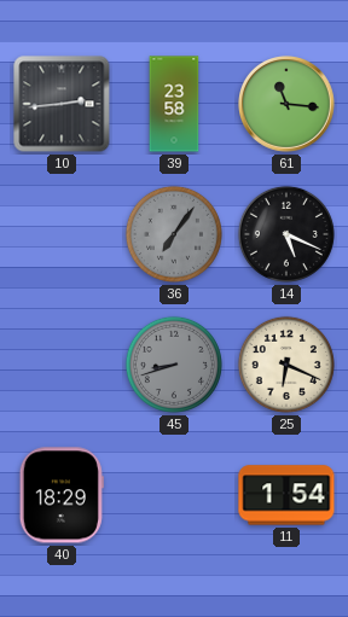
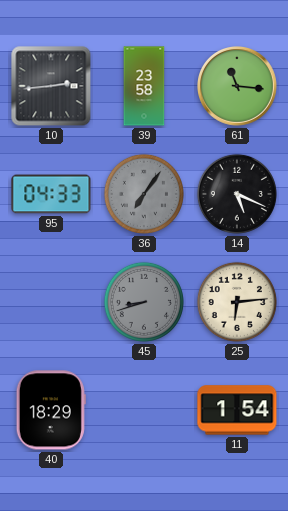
95: none -> 04:33
25: 6:19 -> 6:14
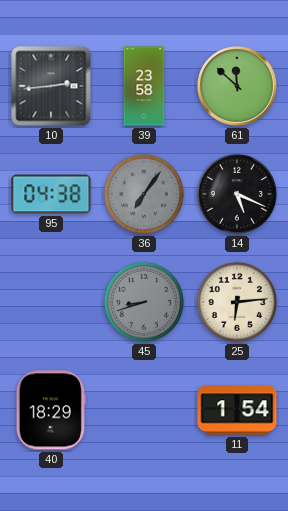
61: 11:16 -> 11:52
95: 04:33 -> 04:38
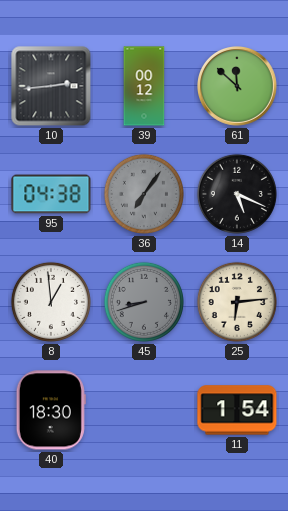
39: 23:58 -> 00:12
8: none -> 12:59
40: 18:29 -> 18:30
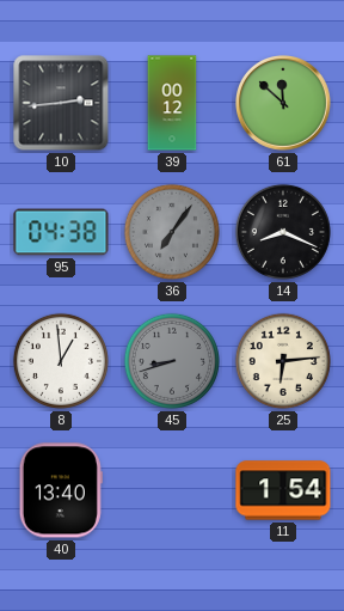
14: 5:19 -> 8:19
40: 18:30 -> 13:40
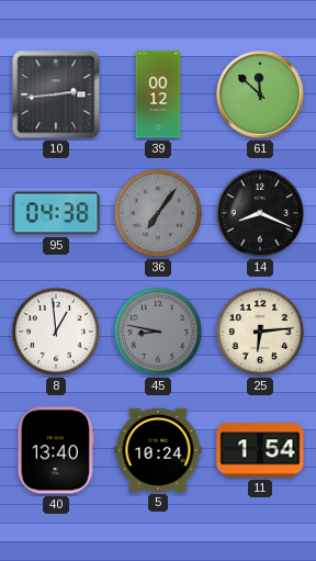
45: 8:42 -> 8:47
5: none -> 10:24
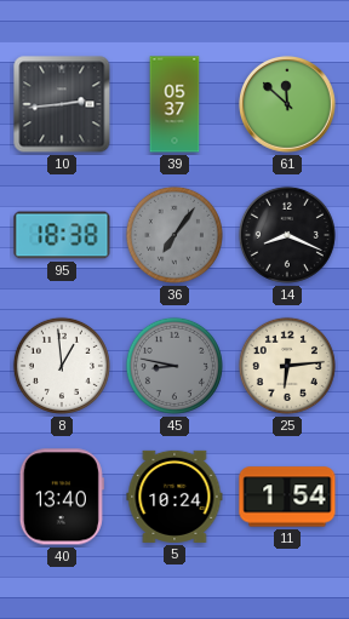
39: 00:12 -> 05:37
95: 04:38 -> 18:38
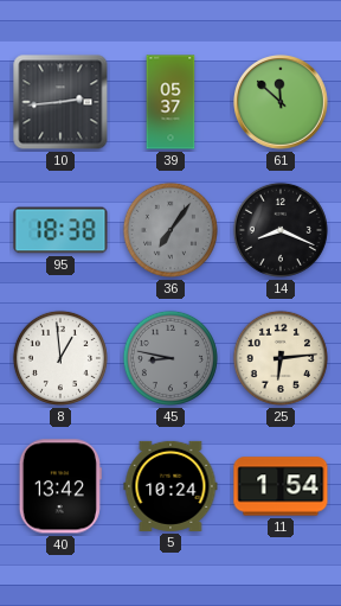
40: 13:40 -> 13:42
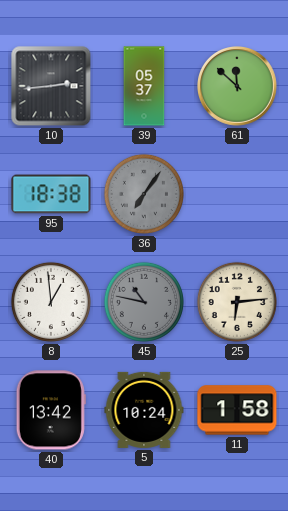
14: 8:19 -> none
45: 8:47 -> 10:47
11: 1:54 -> 1:58
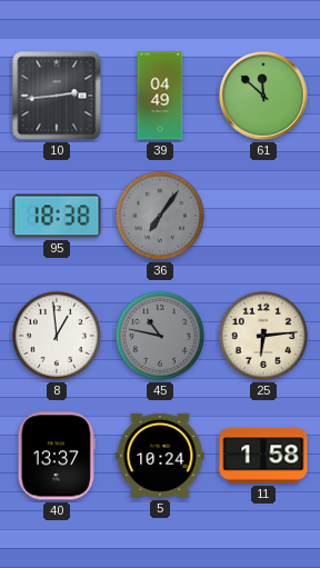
39: 05:37 -> 04:49
40: 13:42 -> 13:37
